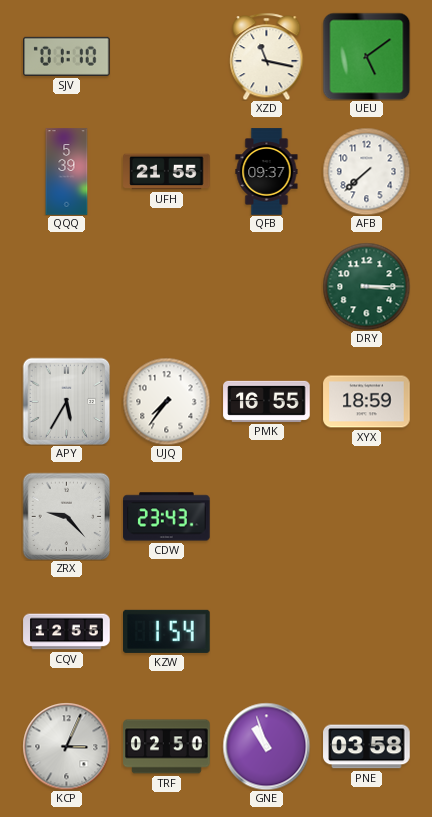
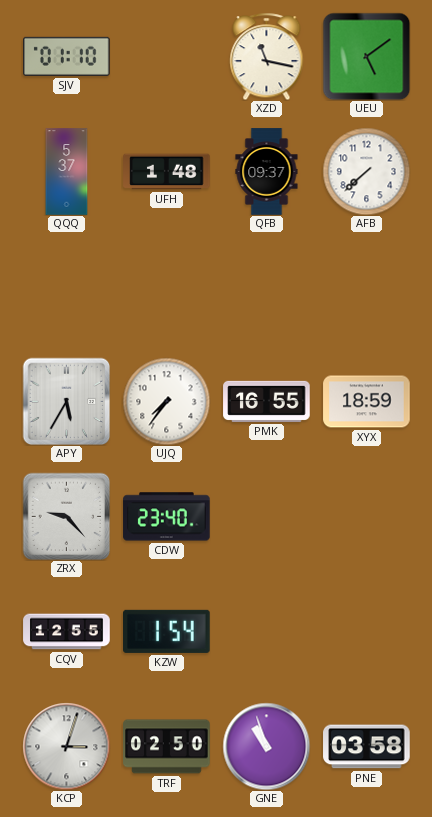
QQQ: 5:39 -> 5:37
UFH: 21:55 -> 1:48
DRY: 3:15 -> none
CDW: 23:43 -> 23:40
KCP: 3:04 -> 3:03
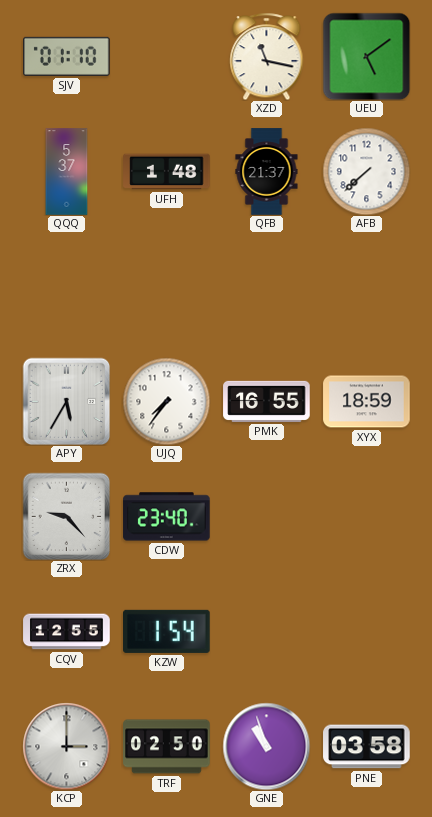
QFB: 09:37 -> 21:37
KCP: 3:03 -> 3:00
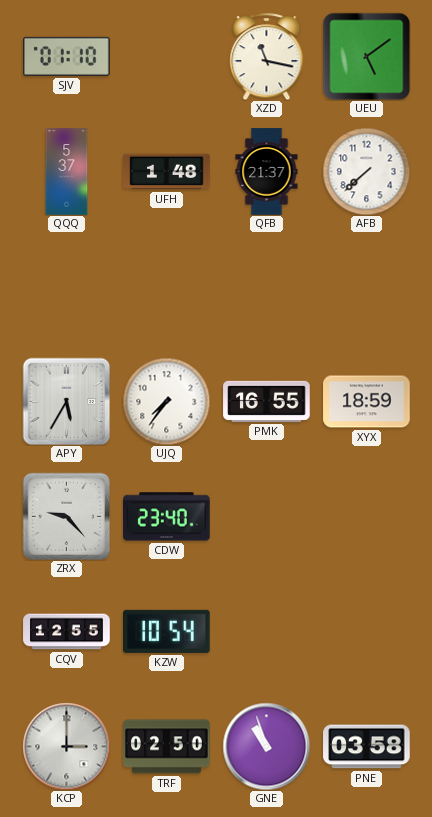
KZW: 1:54 -> 10:54
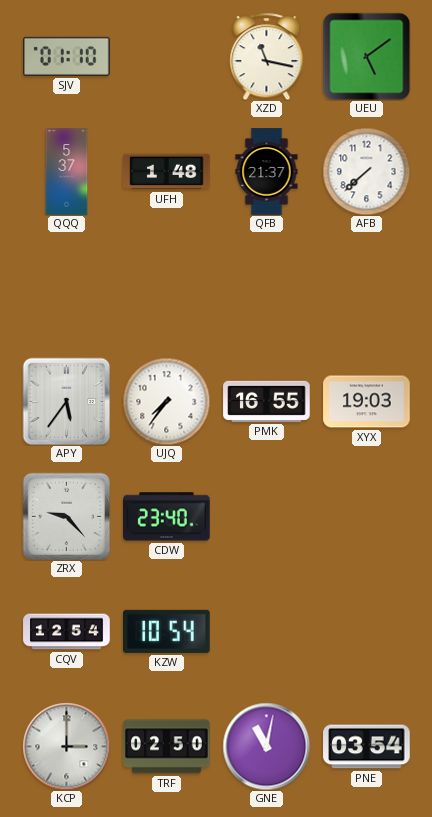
APY: 5:35 -> 5:36
XYX: 18:59 -> 19:03
CQV: 12:55 -> 12:54
GNE: 10:57 -> 11:02
PNE: 03:58 -> 03:54
